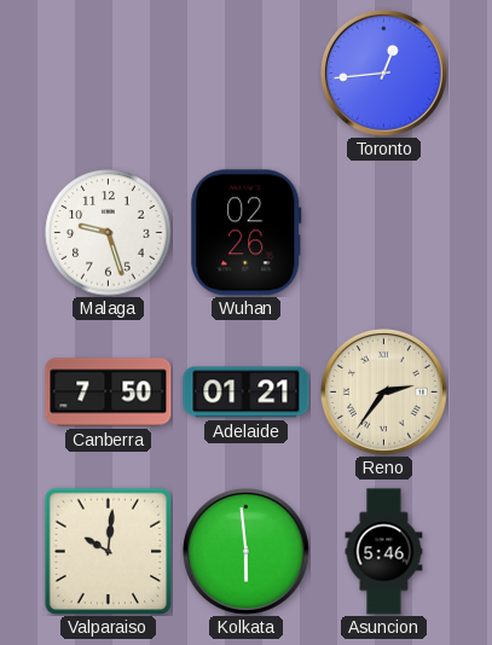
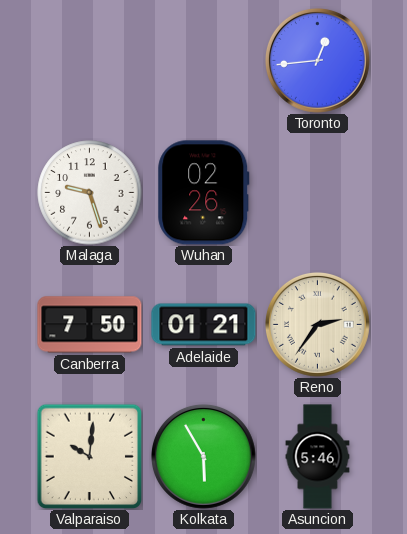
Kolkata: 5:59 -> 5:55
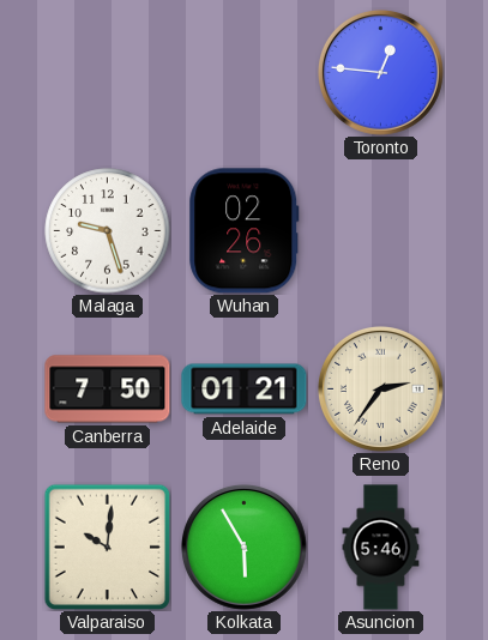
Toronto: 12:44 -> 12:46
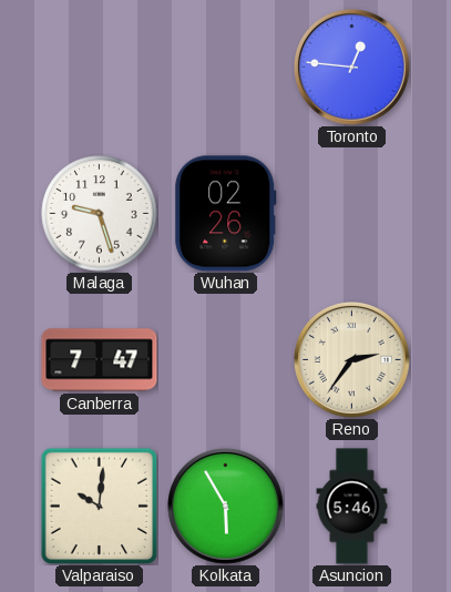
Canberra: 7:50 -> 7:47
Adelaide: 01:21 -> none
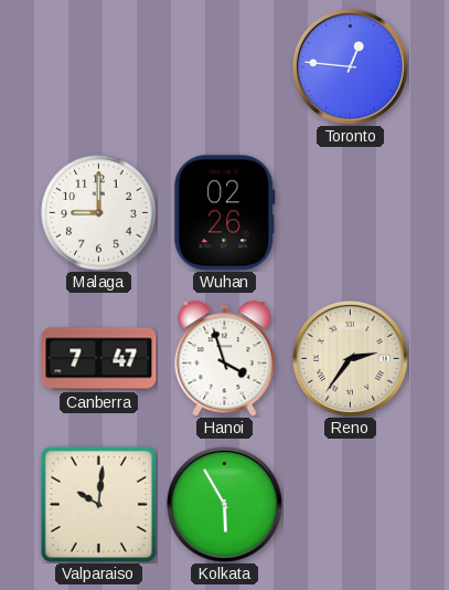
Malaga: 9:27 -> 9:00
Hanoi: none -> 3:57
Asuncion: 5:46 -> none
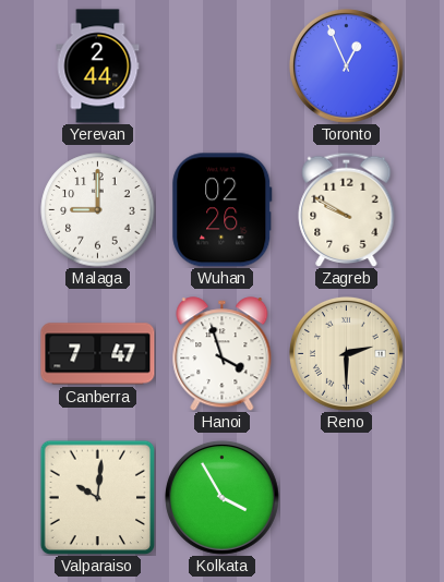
Yerevan: none -> 2:44
Toronto: 12:46 -> 12:56
Zagreb: none -> 9:50
Reno: 2:36 -> 2:30
Kolkata: 5:55 -> 3:55
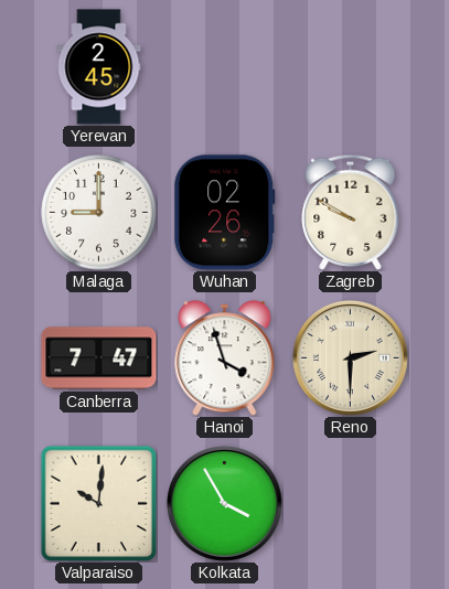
Yerevan: 2:44 -> 2:45
Toronto: 12:56 -> none
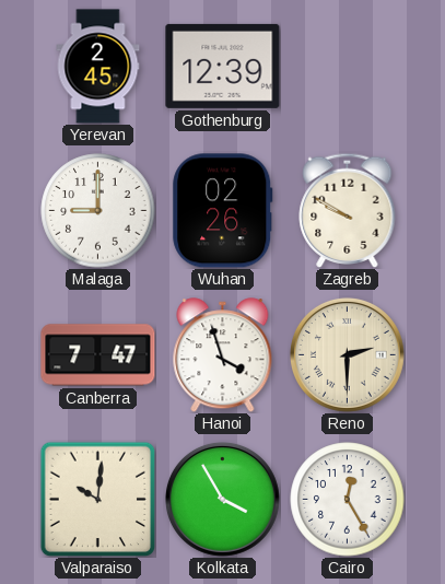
Gothenburg: none -> 12:39
Cairo: none -> 12:25
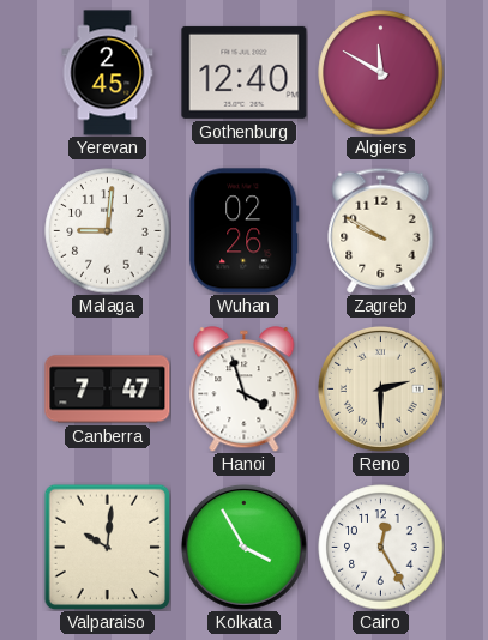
Gothenburg: 12:39 -> 12:40
Algiers: none -> 11:50
Malaga: 9:00 -> 9:01
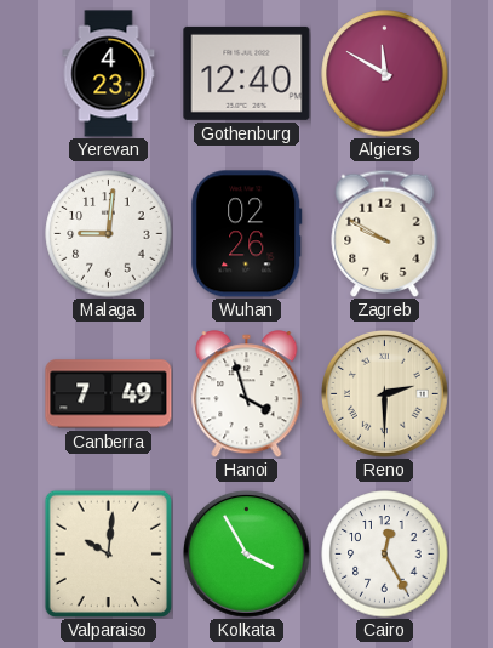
Yerevan: 2:45 -> 4:23
Canberra: 7:47 -> 7:49
